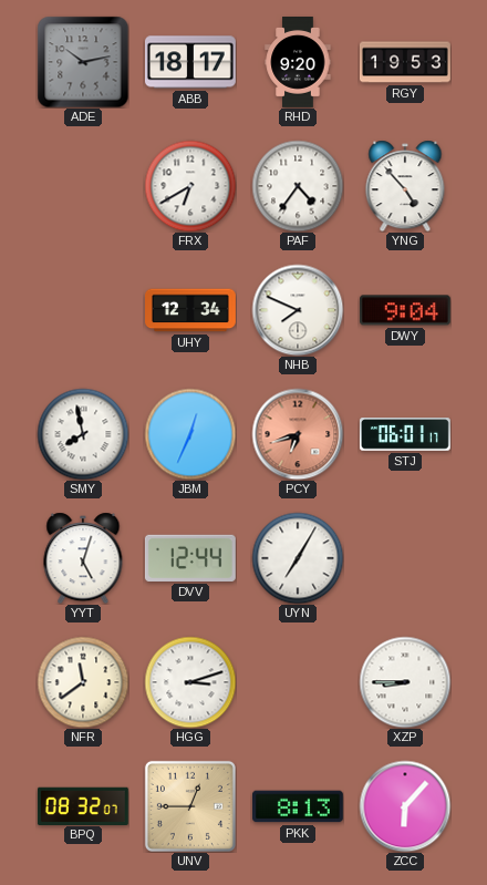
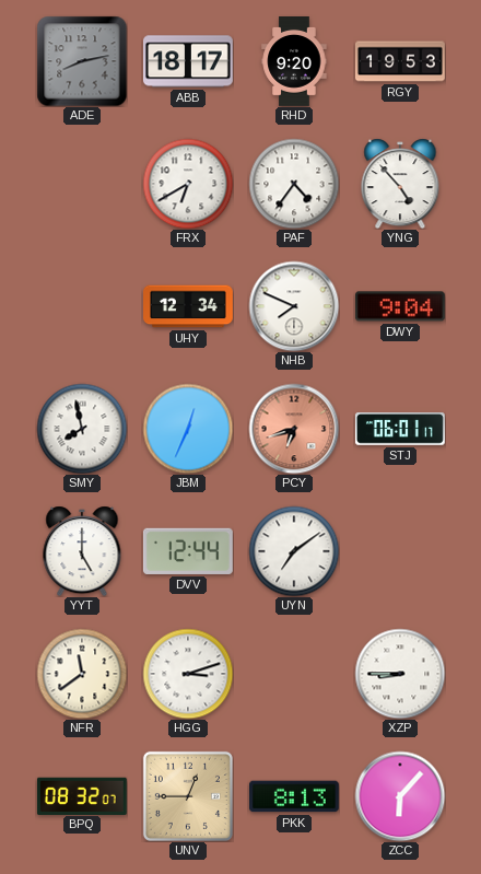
ADE: 10:13 -> 8:13
YYT: 5:03 -> 5:00
UYN: 7:05 -> 7:09
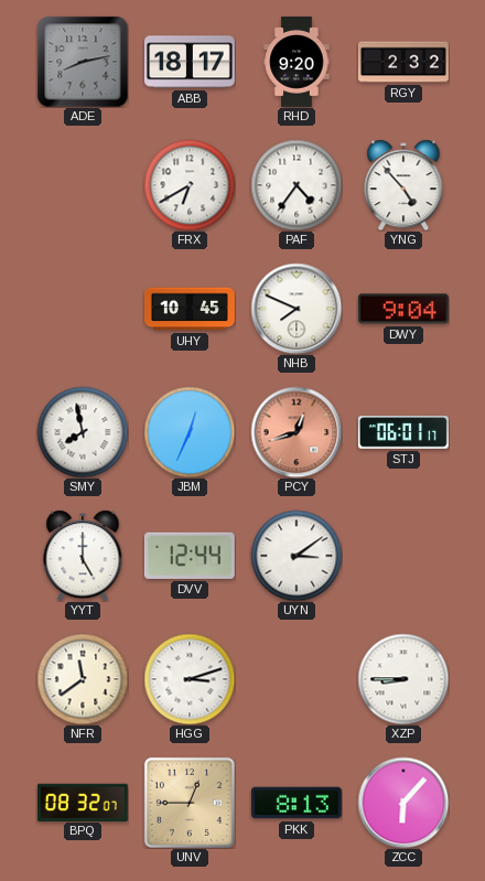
RGY: 19:53 -> 2:32
UHY: 12:34 -> 10:45
PCY: 6:42 -> 12:42
UYN: 7:09 -> 3:09
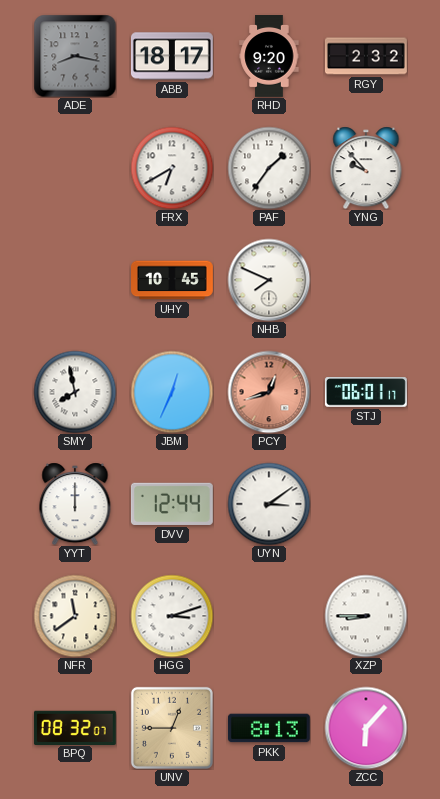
ADE: 8:13 -> 8:17
PAF: 4:36 -> 1:36
YNG: 4:53 -> 9:53
DWY: 9:04 -> none
YYT: 5:00 -> 12:00
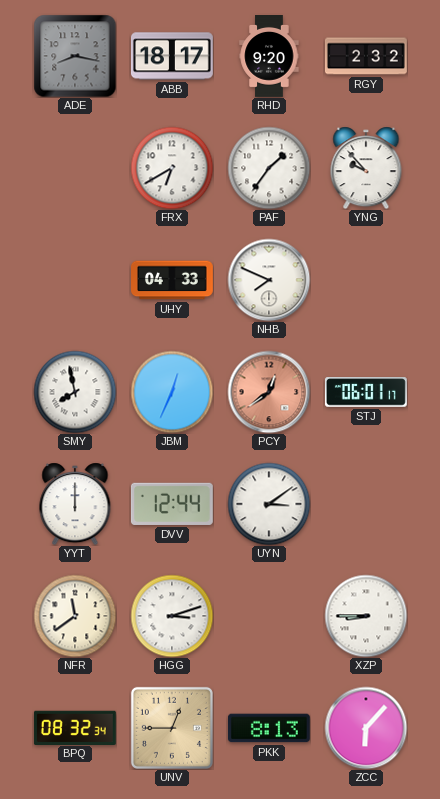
UHY: 10:45 -> 04:33
PCY: 12:42 -> 12:39
BPQ: 08:32:07 -> 08:32:34
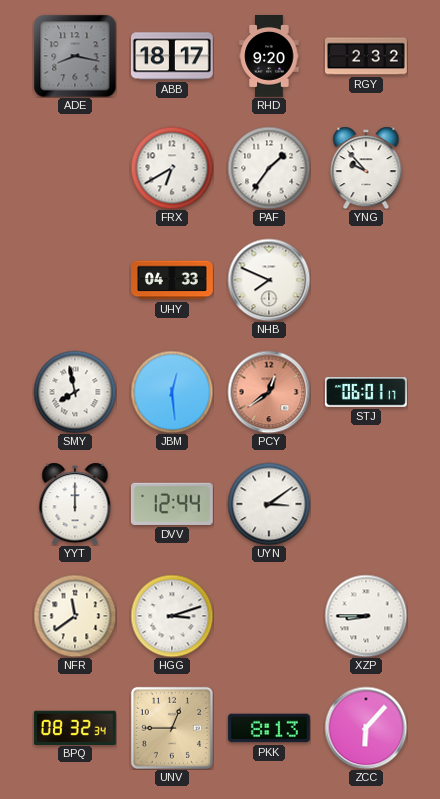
JBM: 12:34 -> 12:29
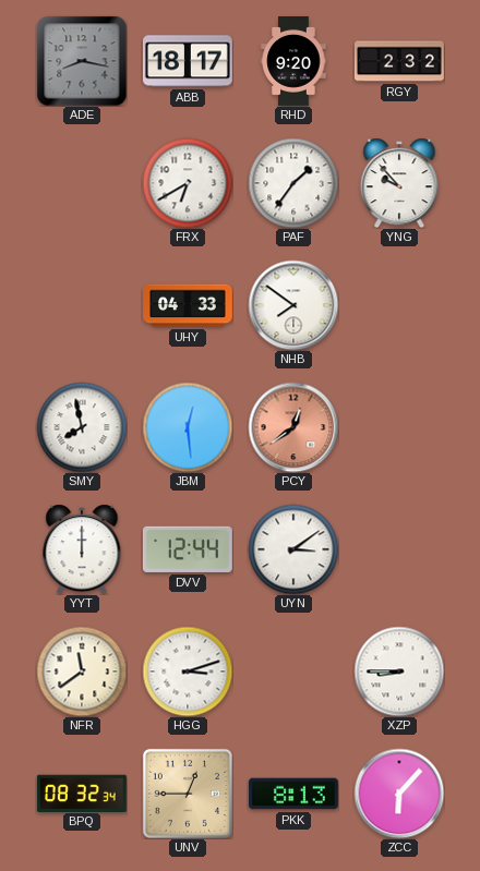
NHB: 7:49 -> 7:51
STJ: 06:01 -> none
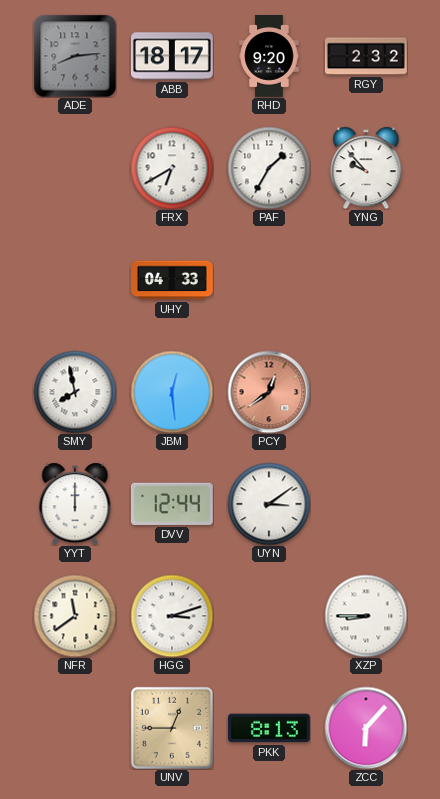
ADE: 8:17 -> 8:14
PAF: 1:36 -> 1:35
NHB: 7:51 -> none
BPQ: 08:32 -> none
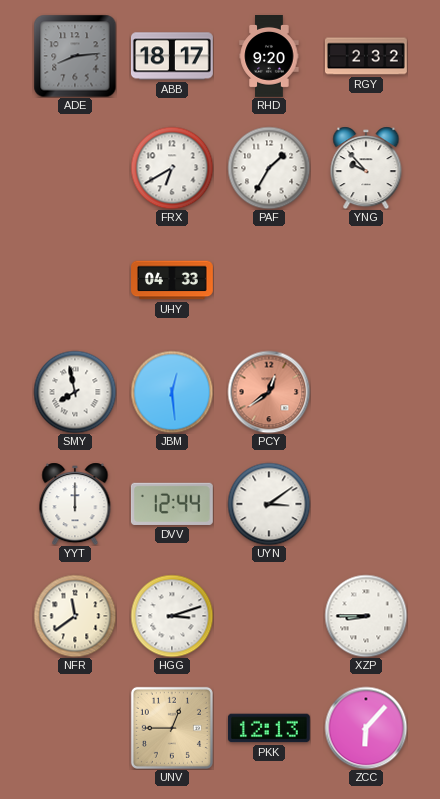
PKK: 8:13 -> 12:13
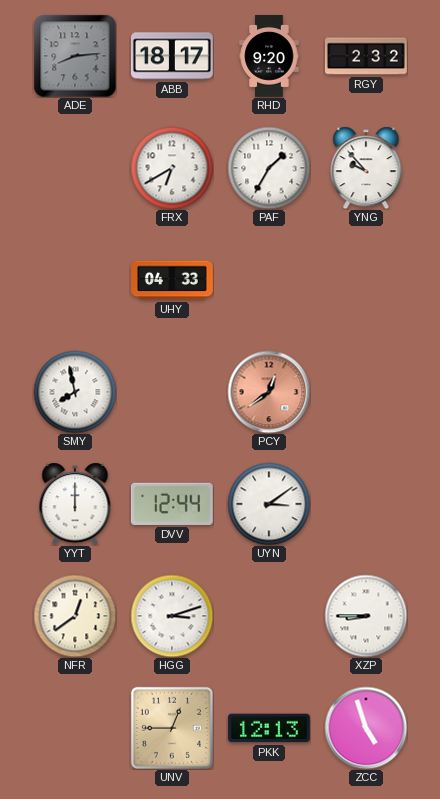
JBM: 12:29 -> none
NFR: 11:39 -> 12:39
ZCC: 6:07 -> 4:57
